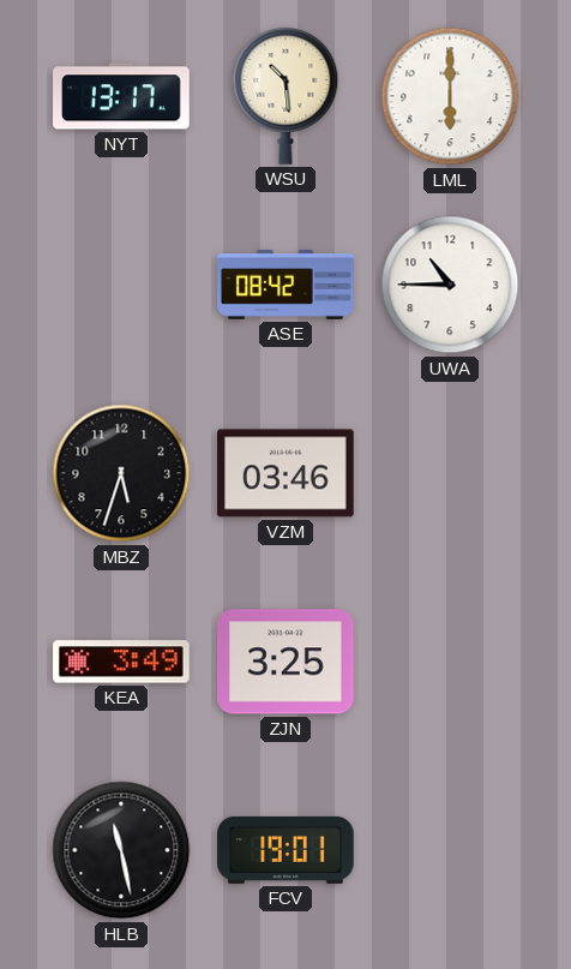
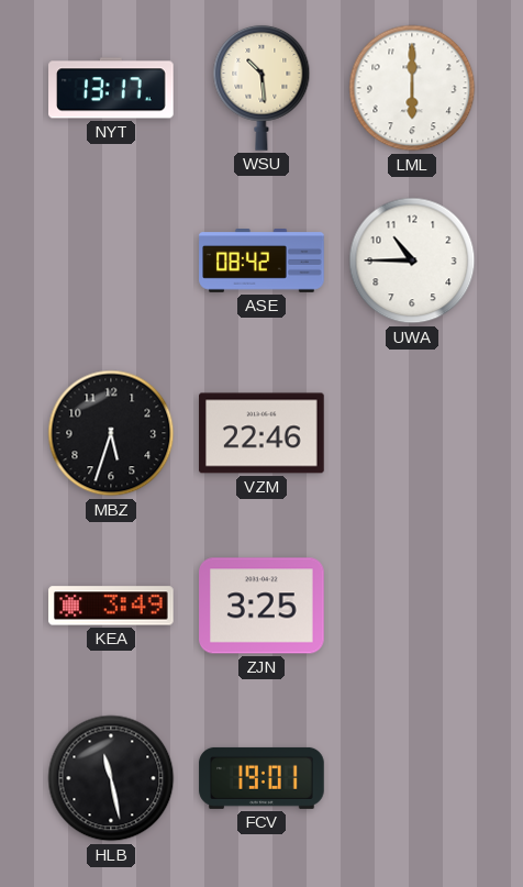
VZM: 03:46 -> 22:46
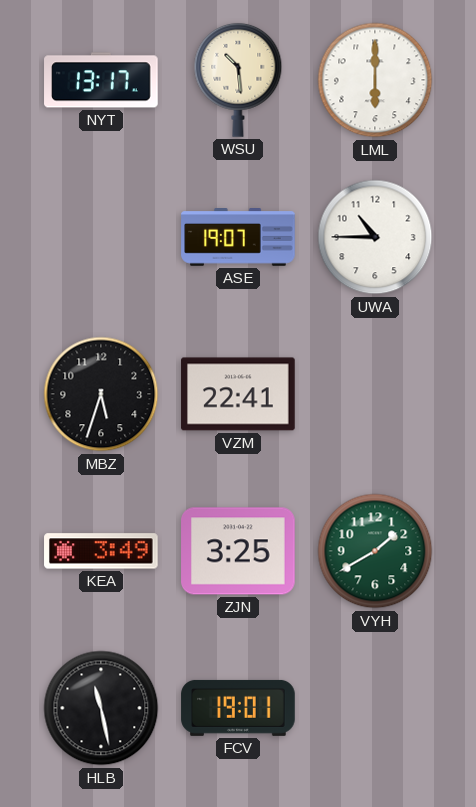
ASE: 08:42 -> 19:07
VZM: 22:46 -> 22:41
VYH: none -> 1:40
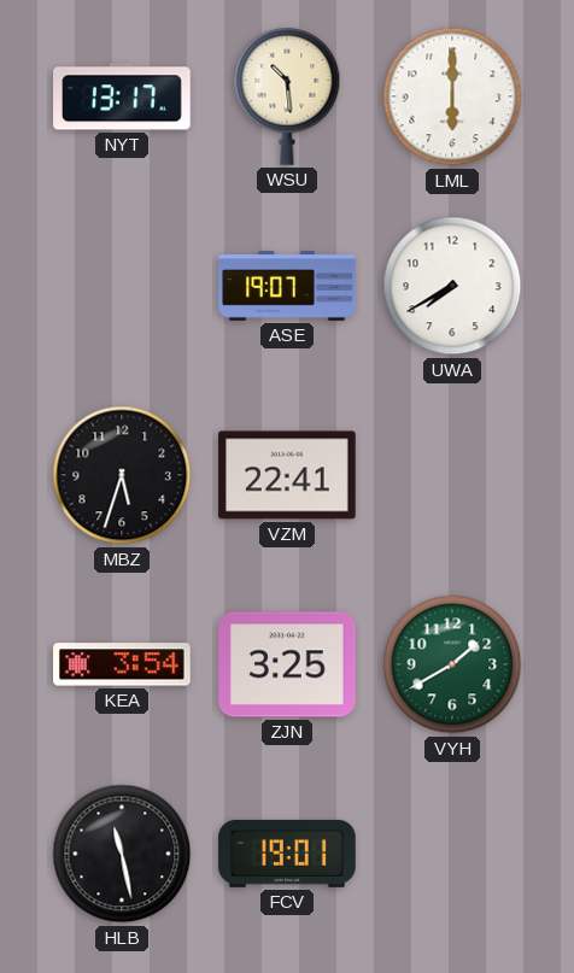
UWA: 10:45 -> 7:40
KEA: 3:49 -> 3:54
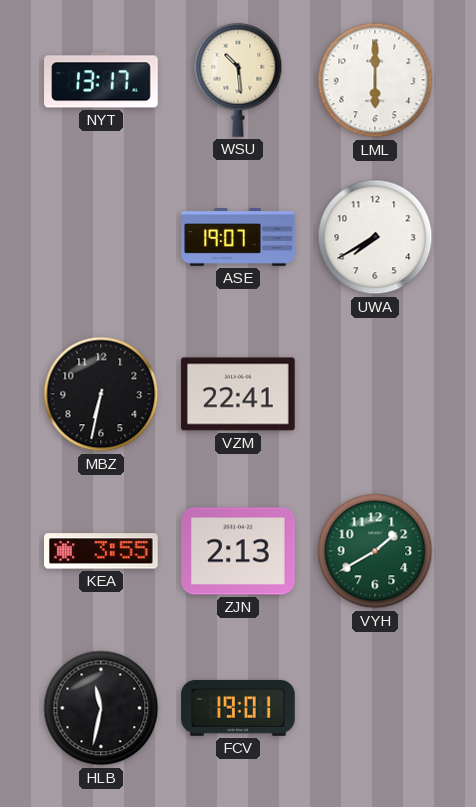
MBZ: 5:33 -> 6:32
KEA: 3:54 -> 3:55
ZJN: 3:25 -> 2:13
HLB: 11:28 -> 11:32
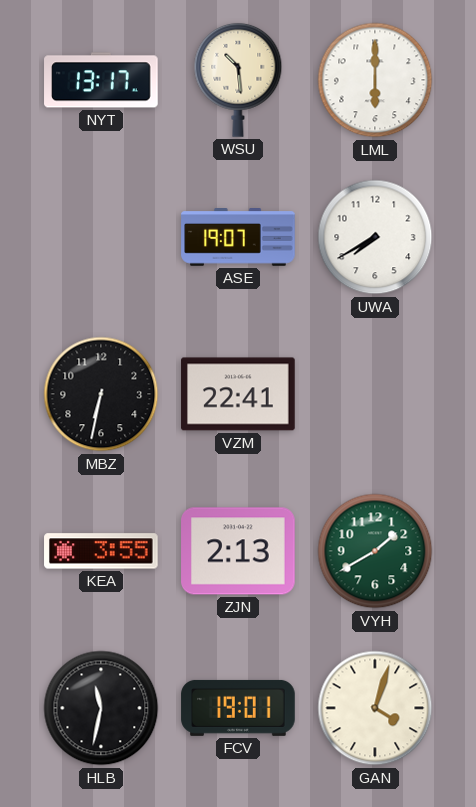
GAN: none -> 4:03
